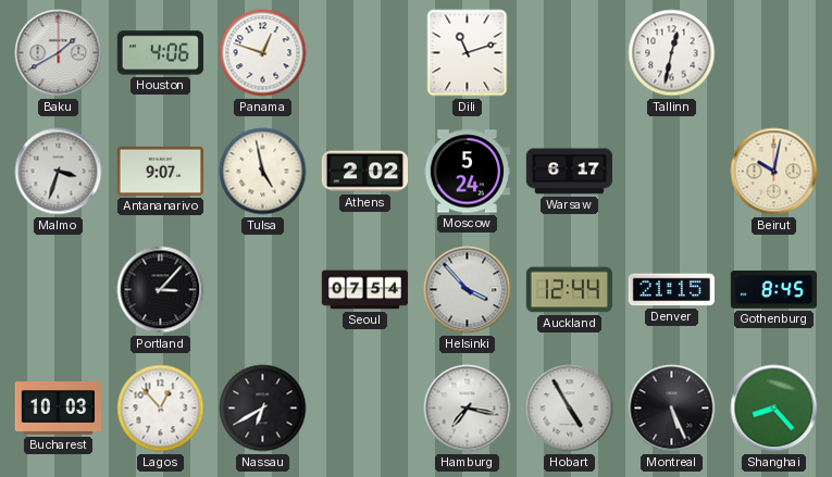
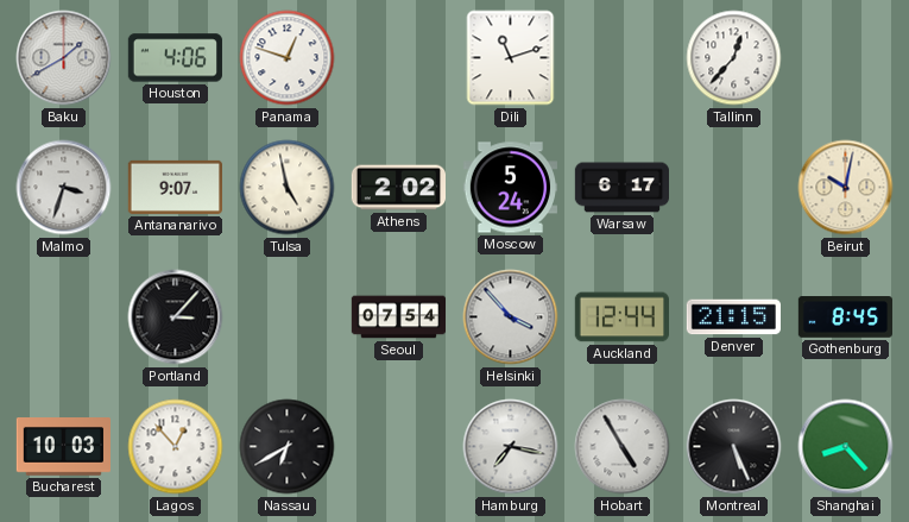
Tallinn: 12:32 -> 12:37
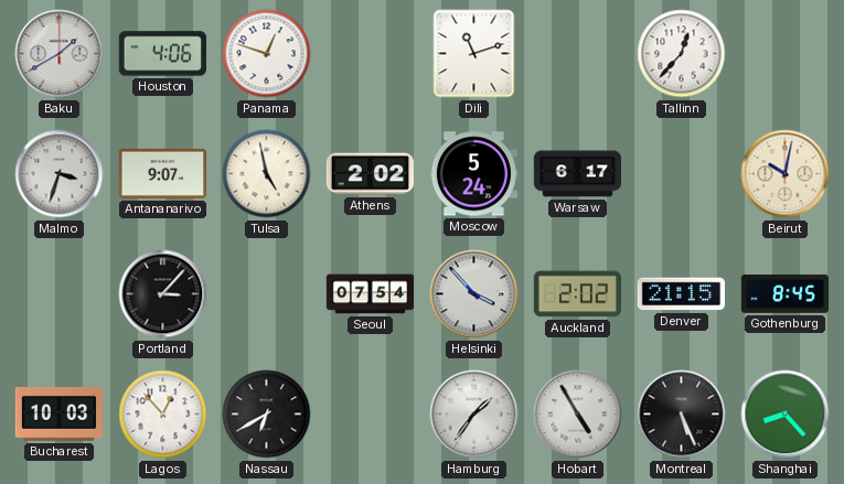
Auckland: 12:44 -> 2:02
Hamburg: 7:17 -> 1:36
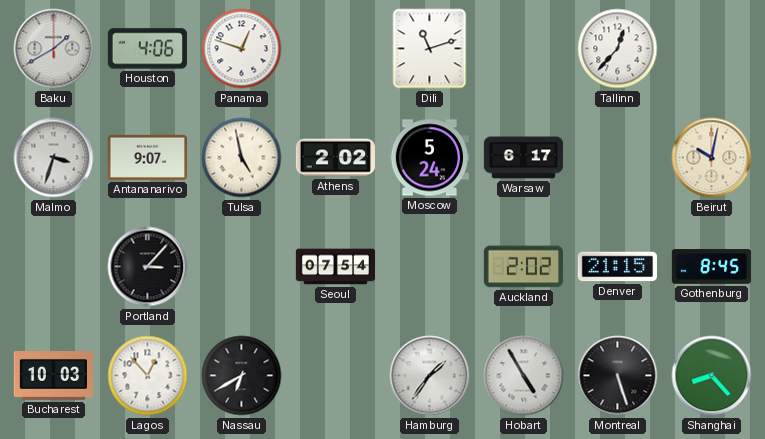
Helsinki: 3:53 -> none
Montreal: 5:26 -> 5:27
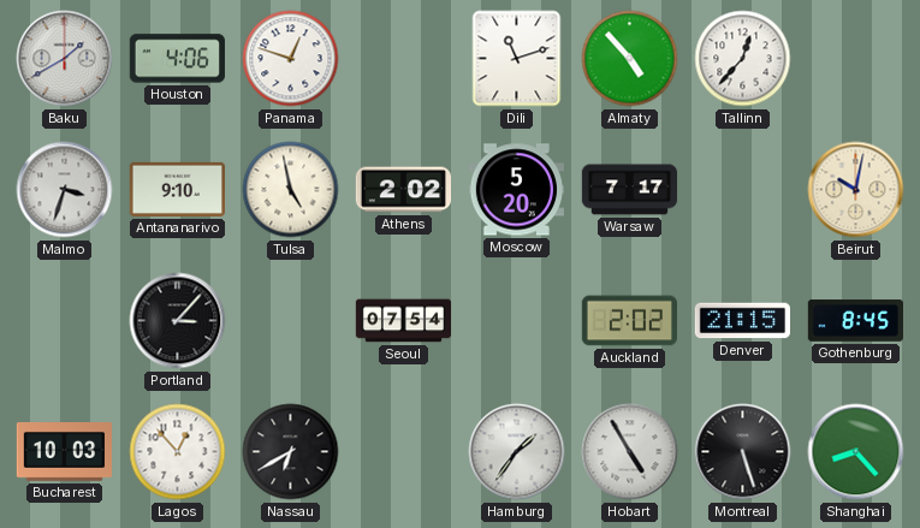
Almaty: none -> 4:53
Antananarivo: 9:07 -> 9:10
Moscow: 5:24 -> 5:20
Warsaw: 6:17 -> 7:17
